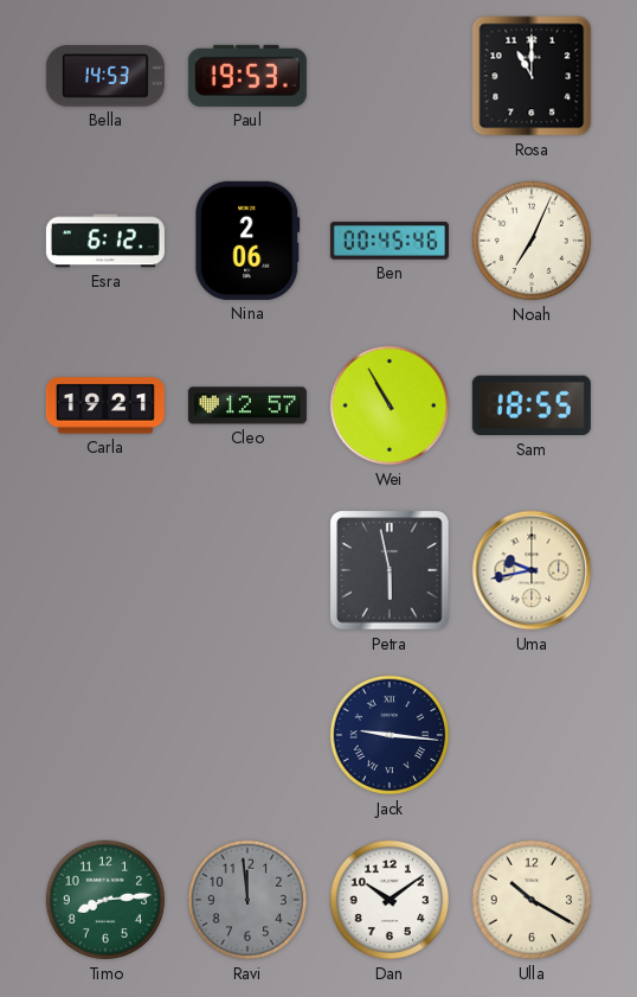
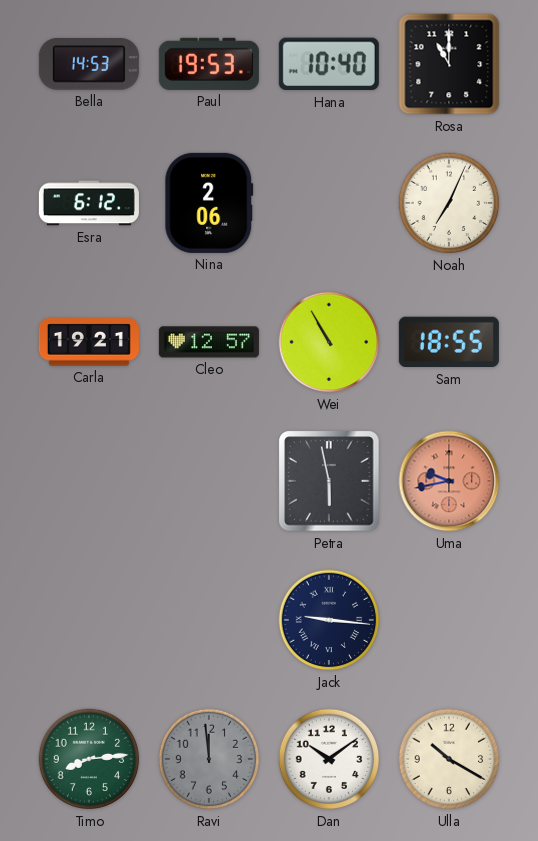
Hana: none -> 10:40
Ben: 00:45 -> none
Uma dial: cream -> salmon
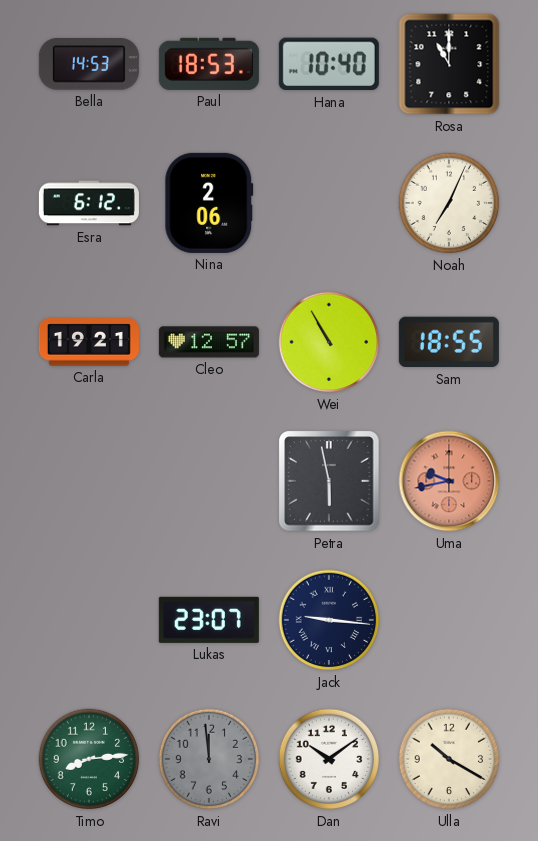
Paul: 19:53 -> 18:53
Lukas: none -> 23:07
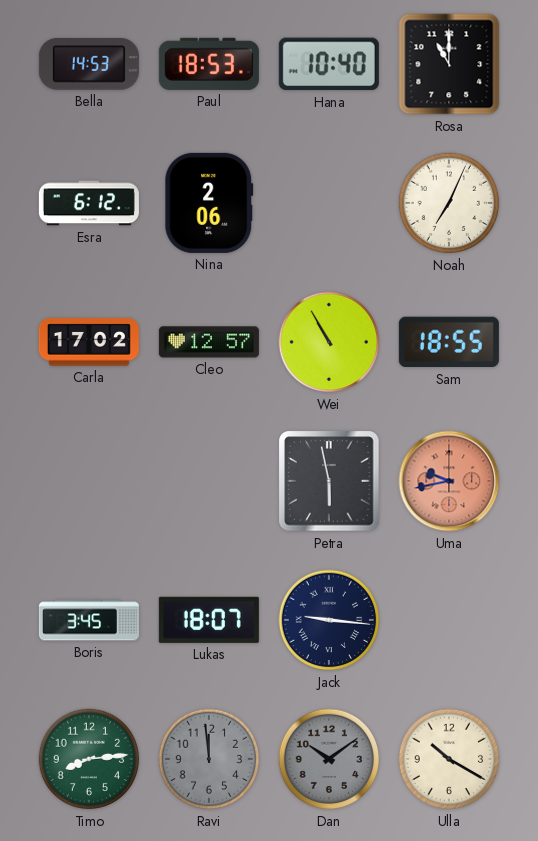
Carla: 19:21 -> 17:02
Boris: none -> 3:45
Lukas: 23:07 -> 18:07
Dan dial: white -> grey
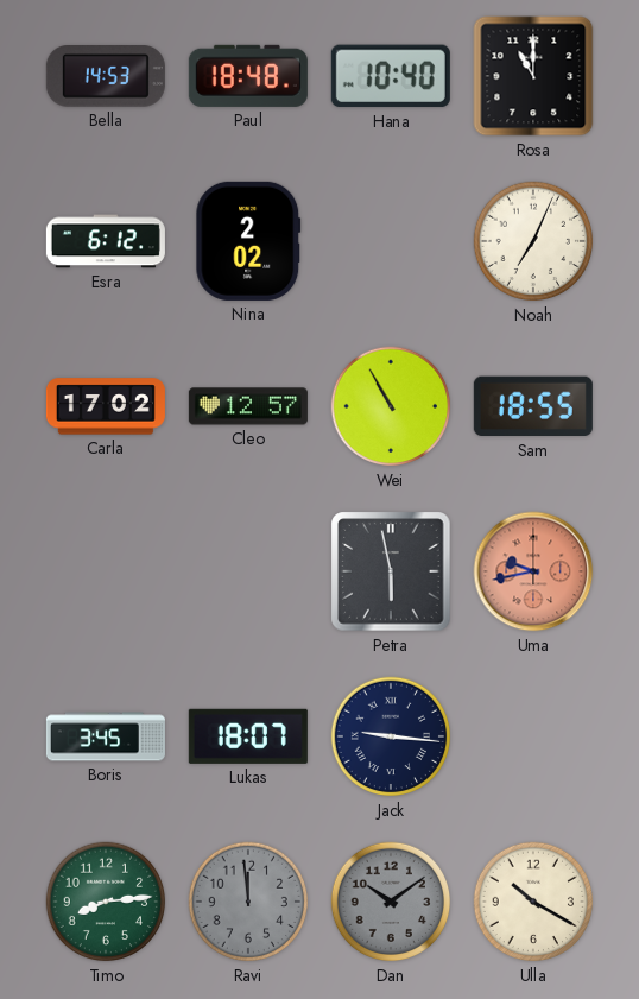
Paul: 18:53 -> 18:48
Nina: 2:06 -> 2:02
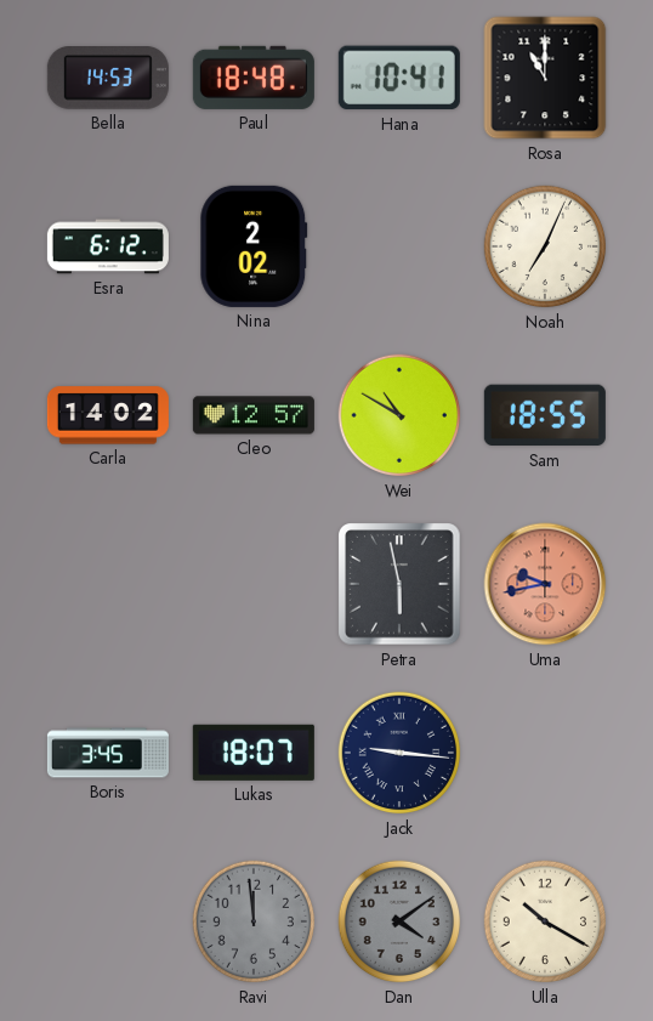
Hana: 10:40 -> 10:41
Carla: 17:02 -> 14:02
Wei: 10:55 -> 10:50
Timo: 8:14 -> none
Dan: 10:09 -> 4:09
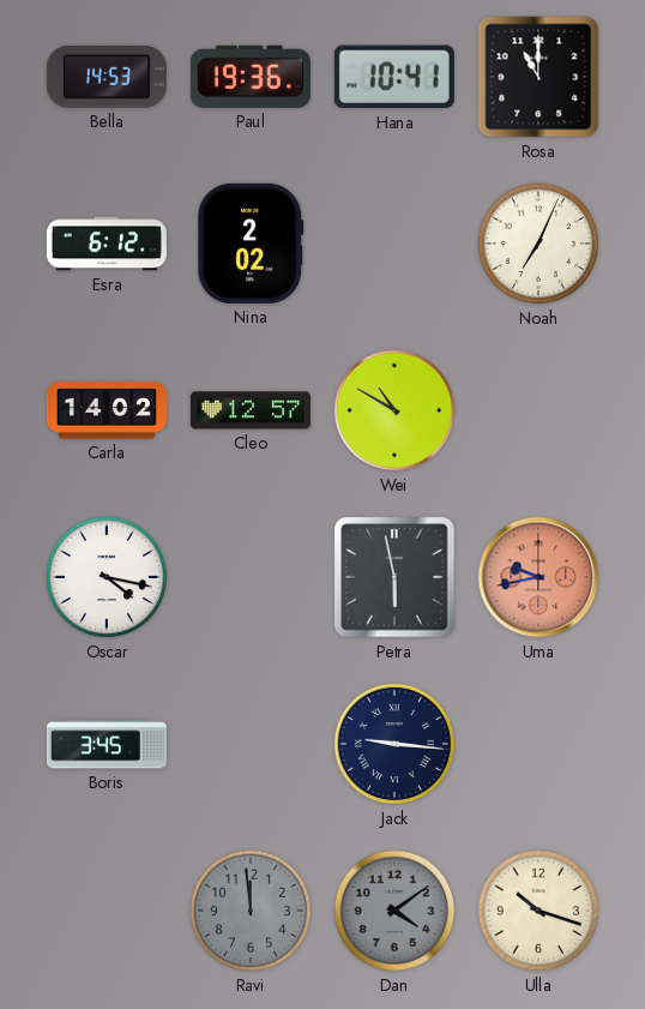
Paul: 18:48 -> 19:36
Sam: 18:55 -> none
Oscar: none -> 4:17
Lukas: 18:07 -> none
Ulla: 10:20 -> 10:18
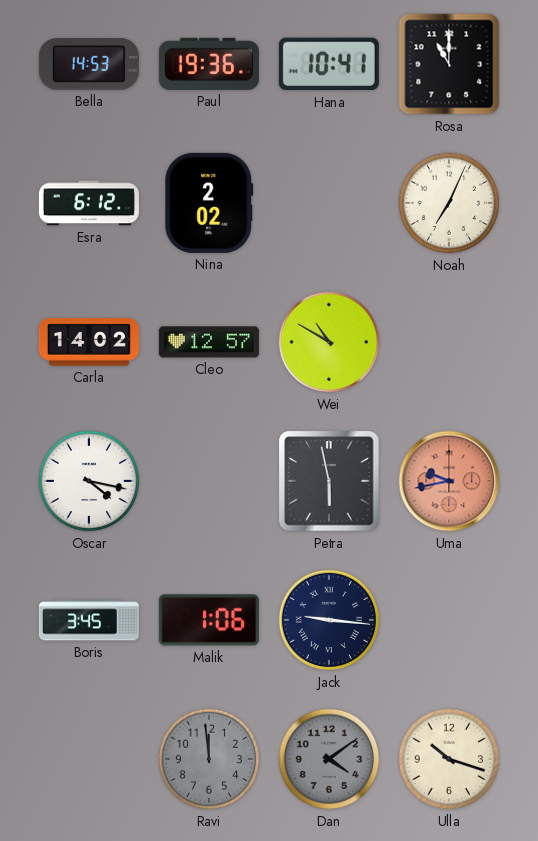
Malik: none -> 1:06
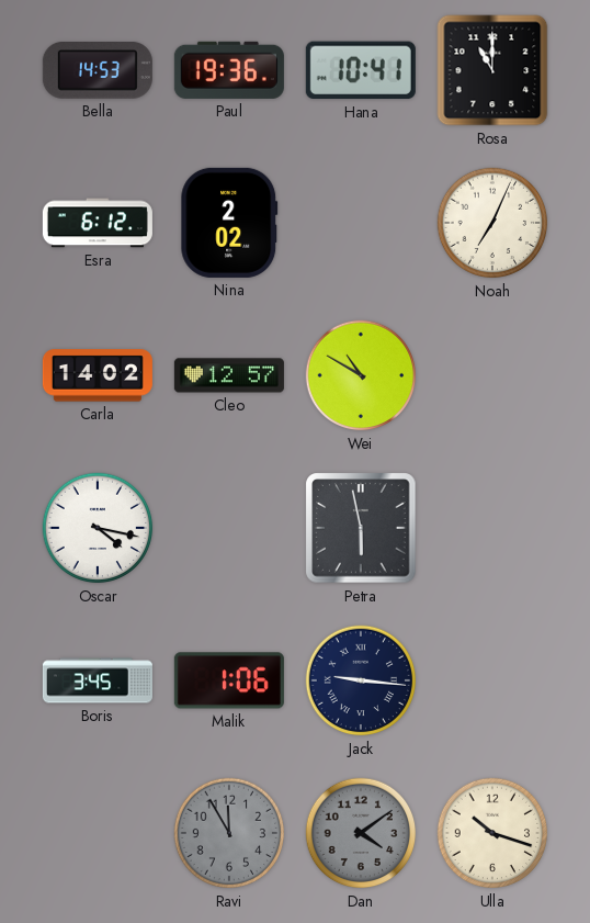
Uma: 9:43 -> none
Ravi: 11:59 -> 11:55
